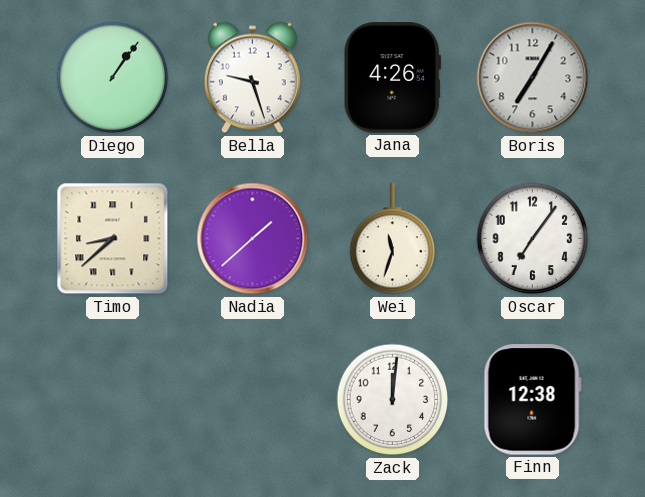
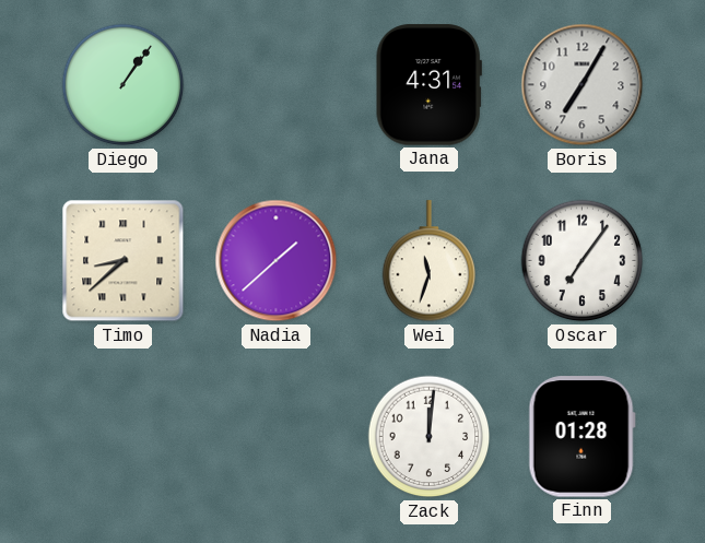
Bella: 9:27 -> none
Jana: 4:26 -> 4:31
Finn: 12:38 -> 01:28
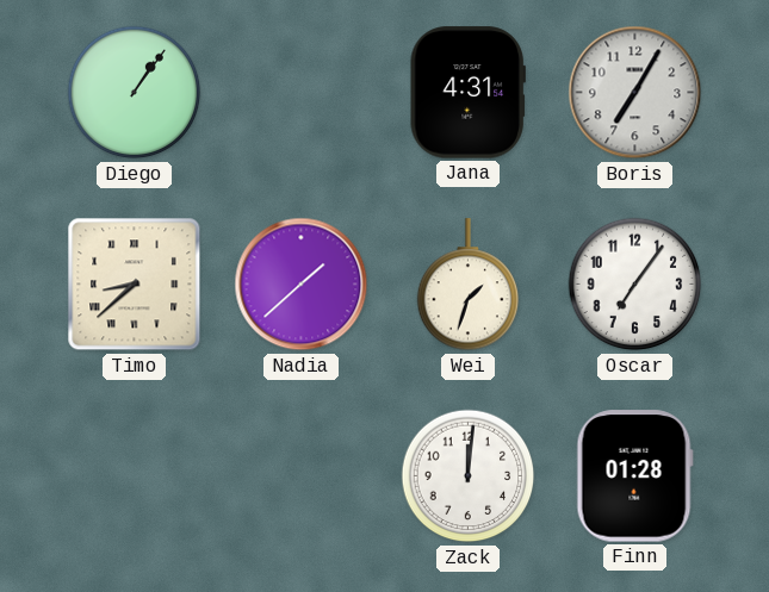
Wei: 11:33 -> 1:33
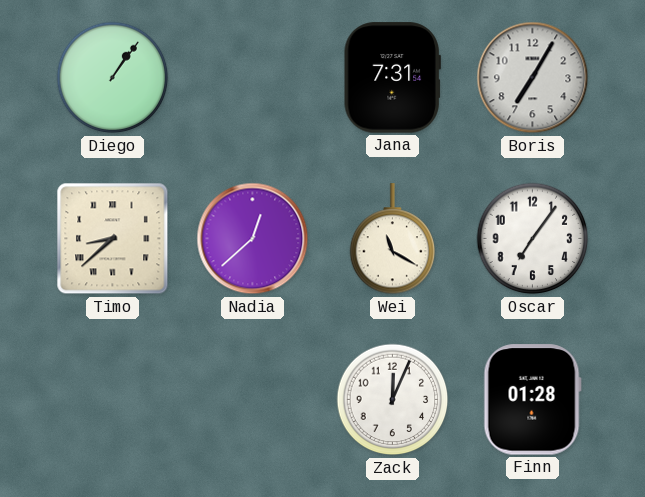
Jana: 4:31 -> 7:31
Nadia: 1:38 -> 12:38
Wei: 1:33 -> 11:20
Zack: 12:01 -> 12:04
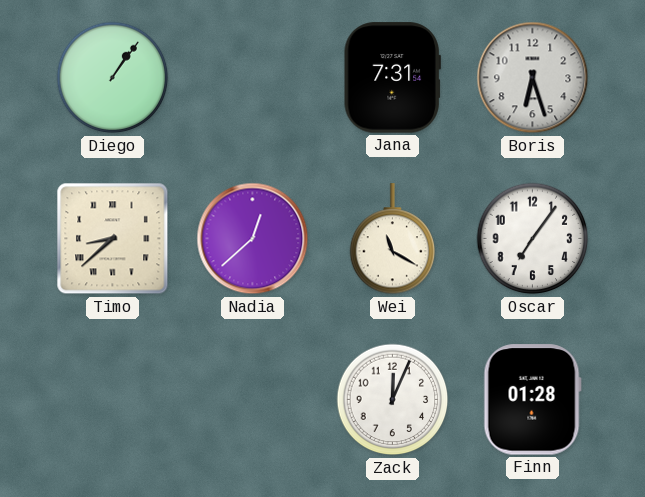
Boris: 7:05 -> 6:27
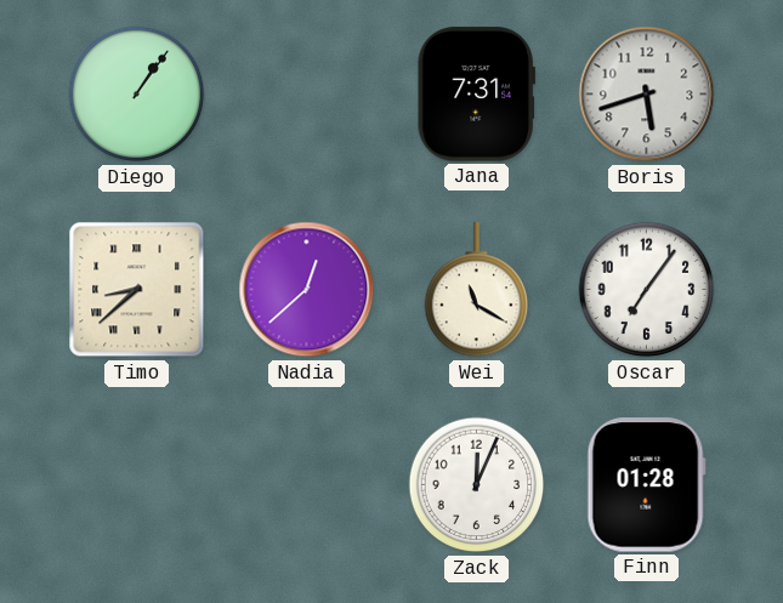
Boris: 6:27 -> 5:42
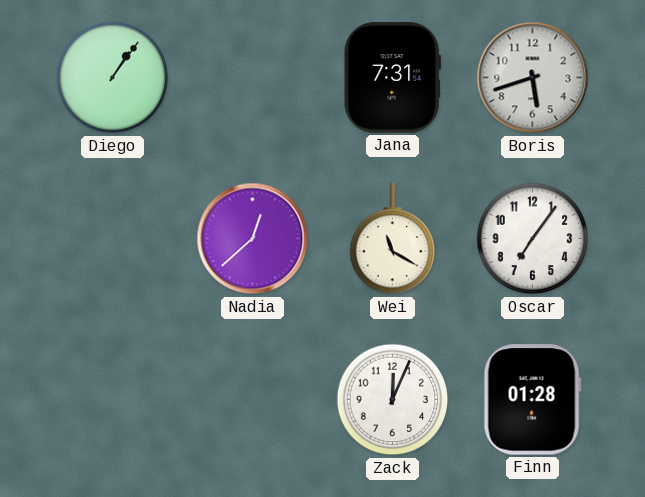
Timo: 8:38 -> none
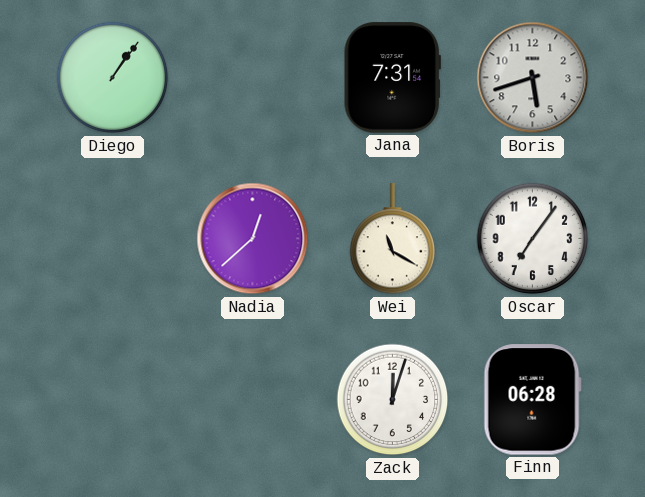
Zack: 12:04 -> 12:03
Finn: 01:28 -> 06:28
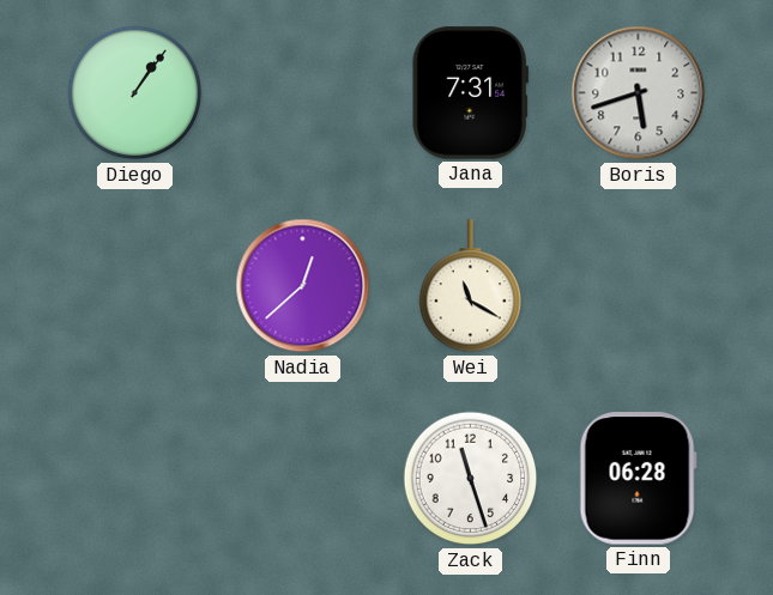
Oscar: 7:06 -> none
Zack: 12:03 -> 11:27
